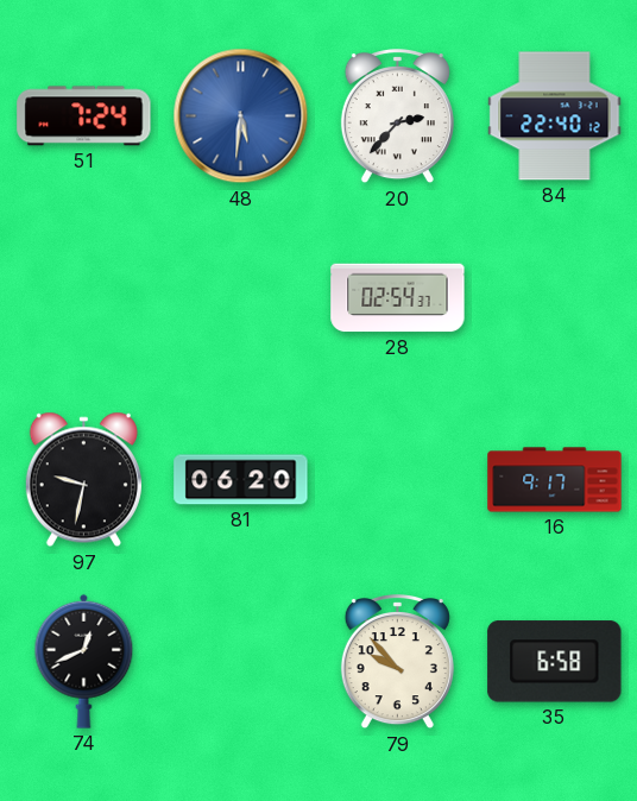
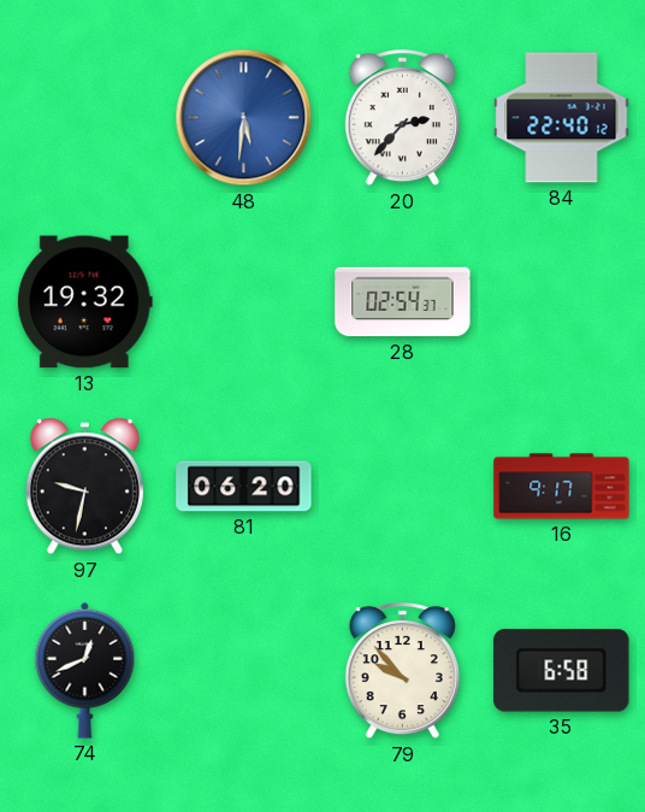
51: 7:24 -> none
13: none -> 19:32
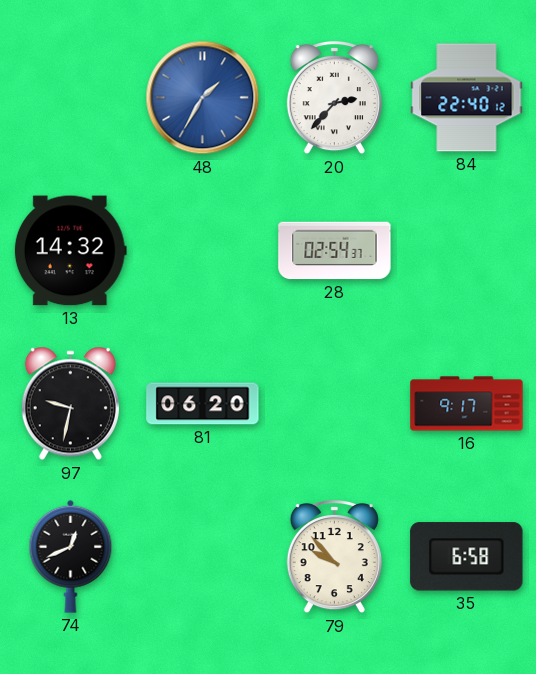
48: 5:31 -> 1:35
13: 19:32 -> 14:32
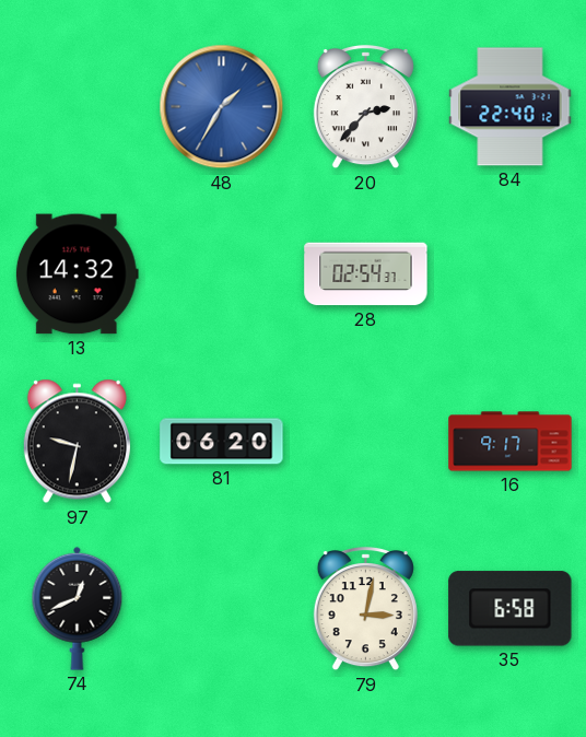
79: 9:53 -> 3:02
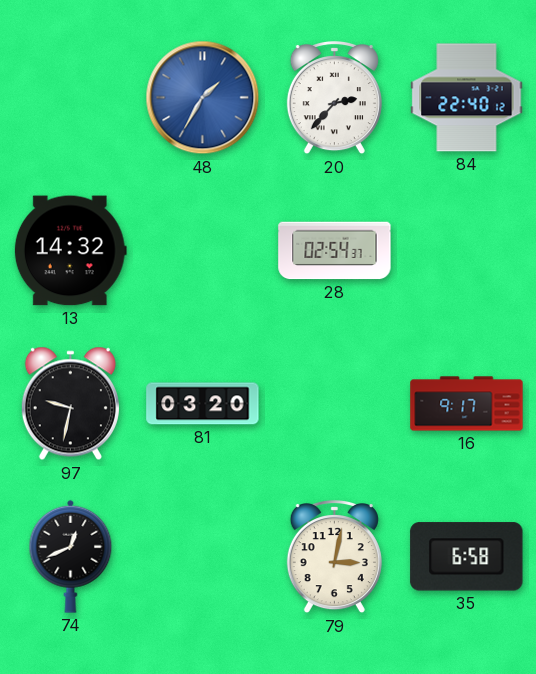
81: 06:20 -> 03:20
